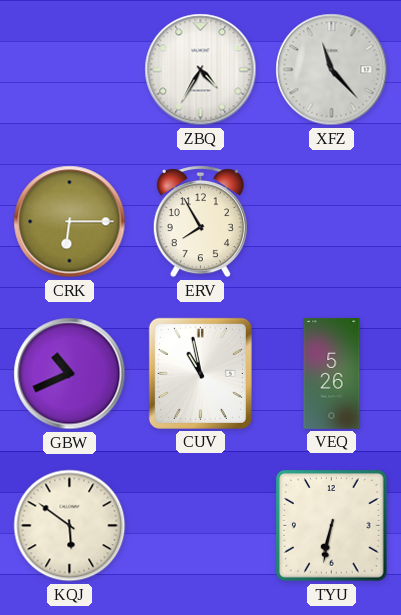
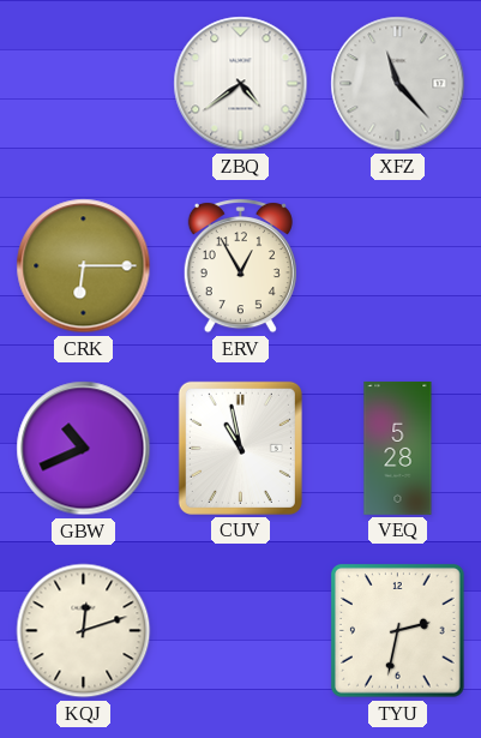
ZBQ: 4:35 -> 4:39
ERV: 7:55 -> 12:55
VEQ: 5:26 -> 5:28
KQJ: 5:51 -> 12:12
TYU: 6:32 -> 2:32
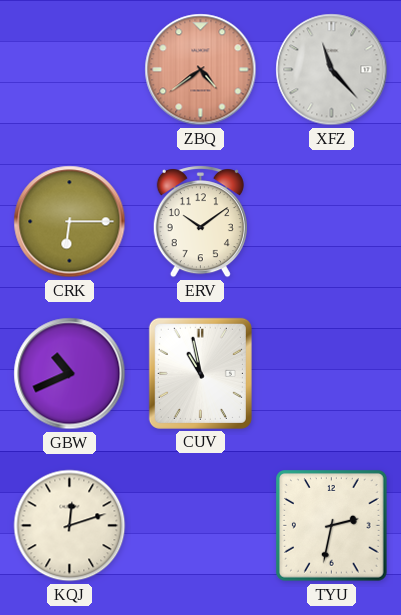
ZBQ dial: white -> salmon
ERV: 12:55 -> 10:09
VEQ: 5:28 -> none
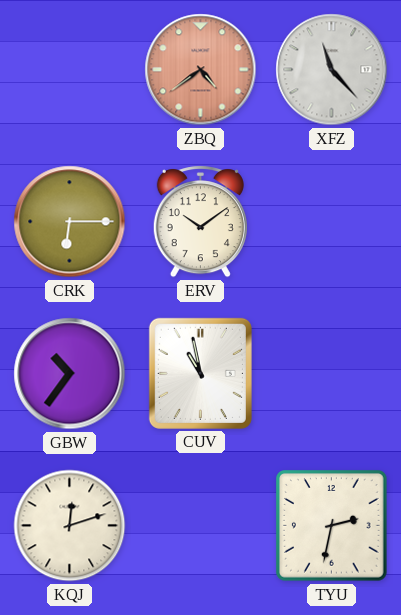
GBW: 10:41 -> 10:36
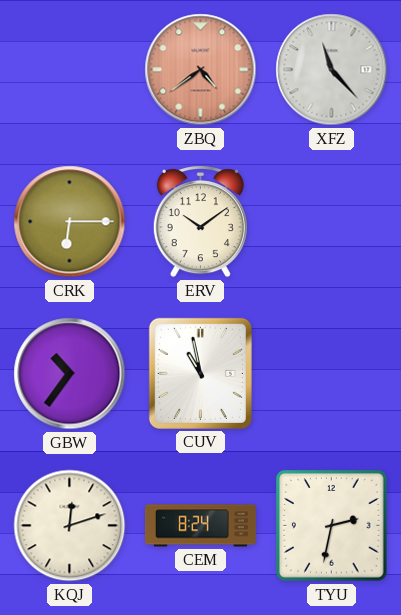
CEM: none -> 8:24
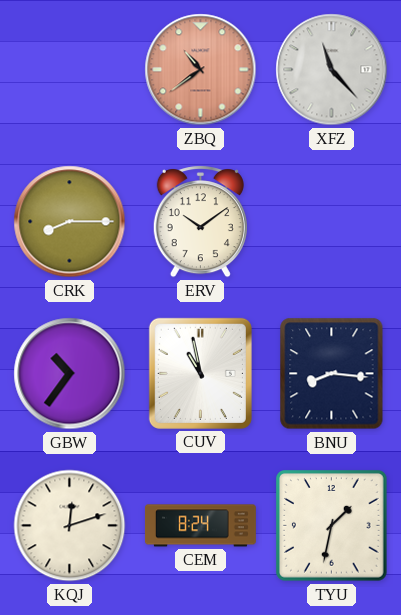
ZBQ: 4:39 -> 10:39
CRK: 6:15 -> 8:15
BNU: none -> 8:16
TYU: 2:32 -> 1:32
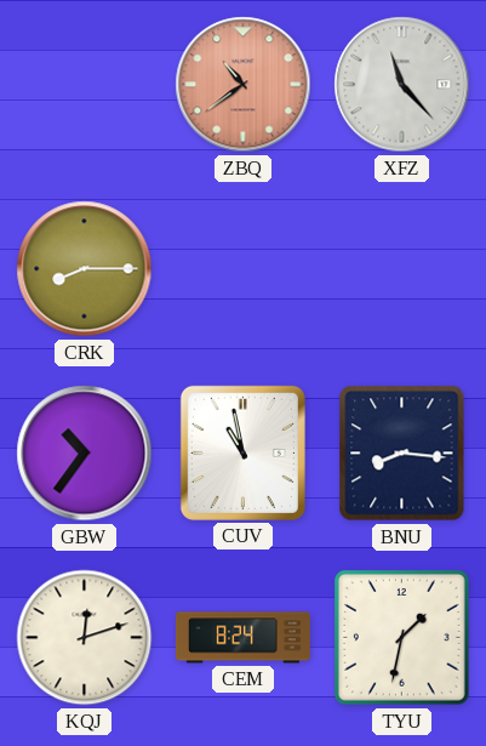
ERV: 10:09 -> none
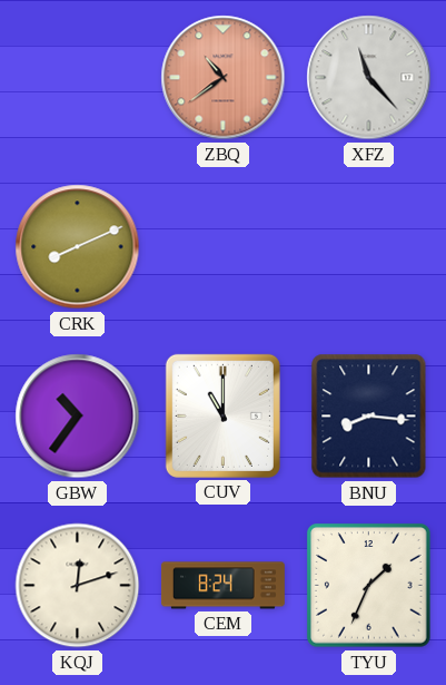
CRK: 8:15 -> 8:11
CUV: 10:58 -> 11:00
TYU: 1:32 -> 1:34
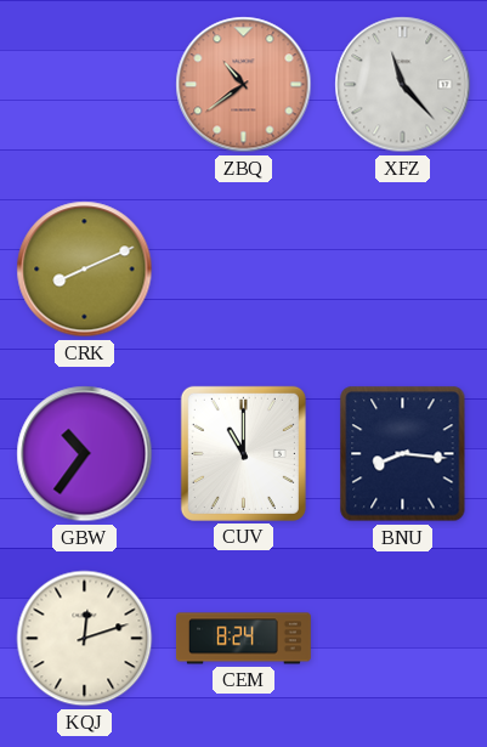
TYU: 1:34 -> none
